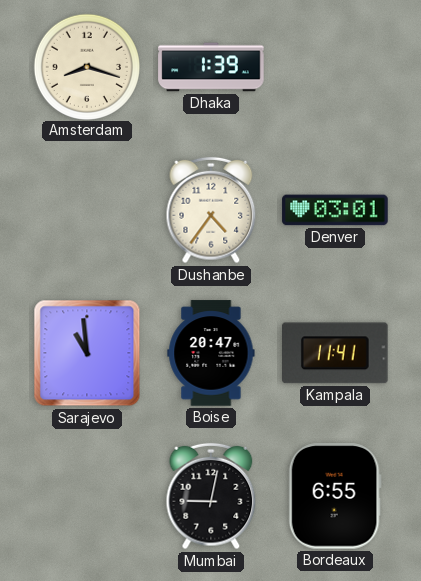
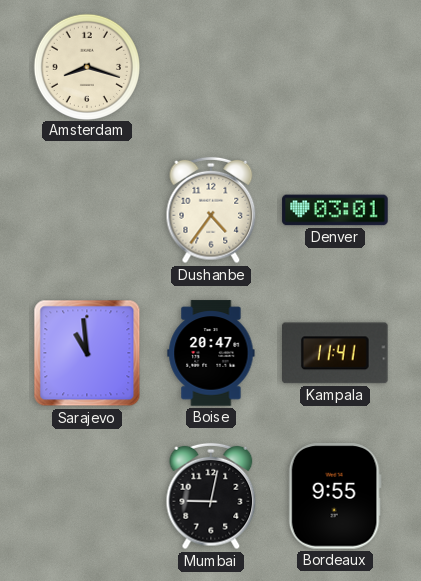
Dhaka: 1:39 -> none
Bordeaux: 6:55 -> 9:55
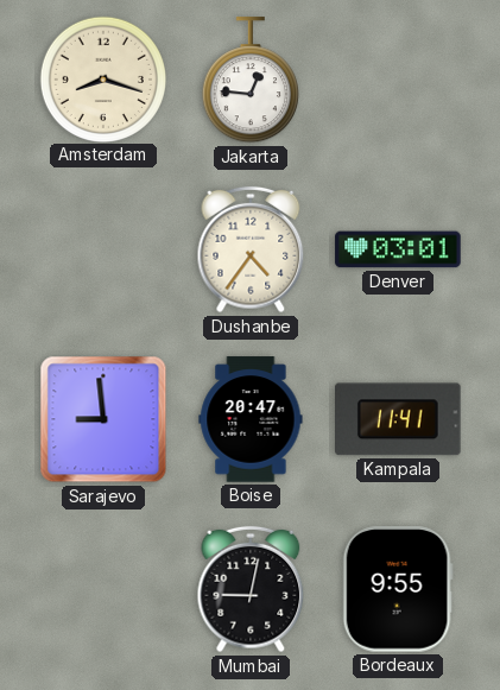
Jakarta: none -> 12:46
Sarajevo: 10:59 -> 8:59
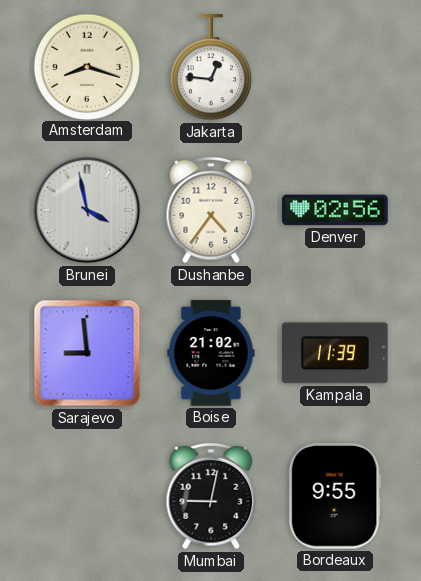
Brunei: none -> 3:58
Denver: 03:01 -> 02:56
Boise: 20:47 -> 21:02
Kampala: 11:41 -> 11:39
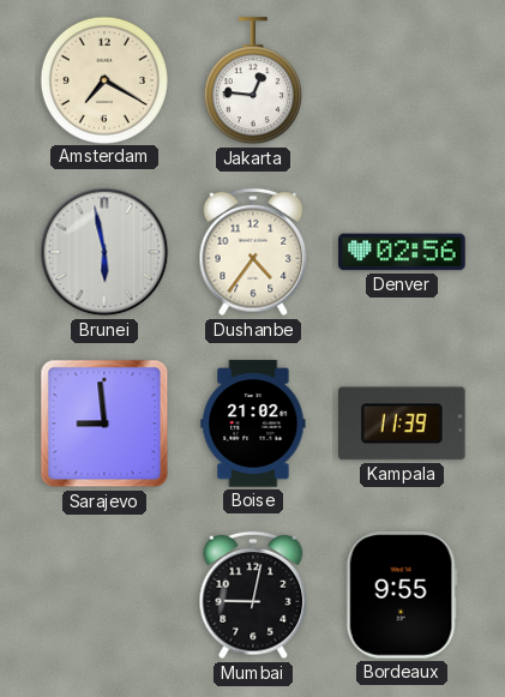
Amsterdam: 8:18 -> 7:20
Brunei: 3:58 -> 5:58
